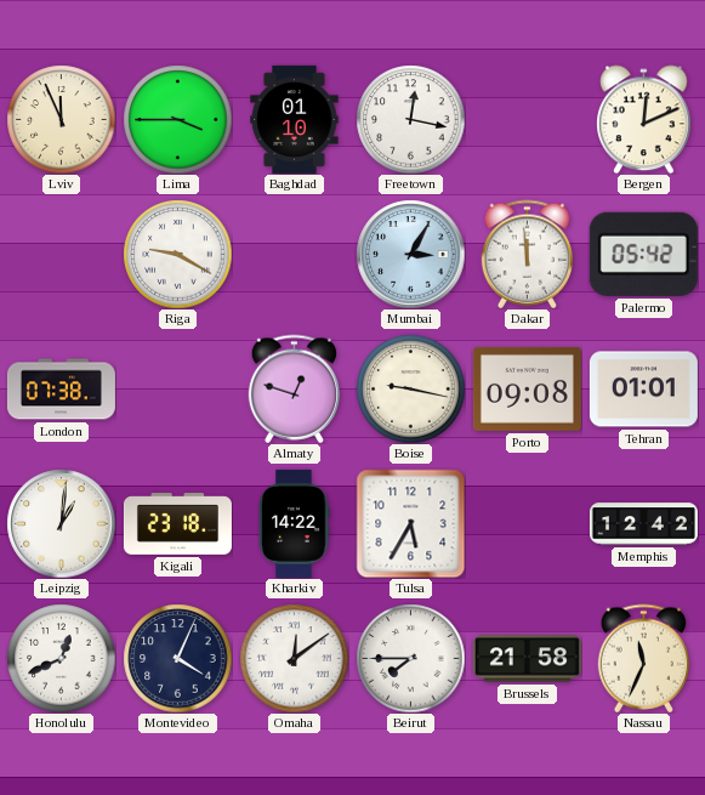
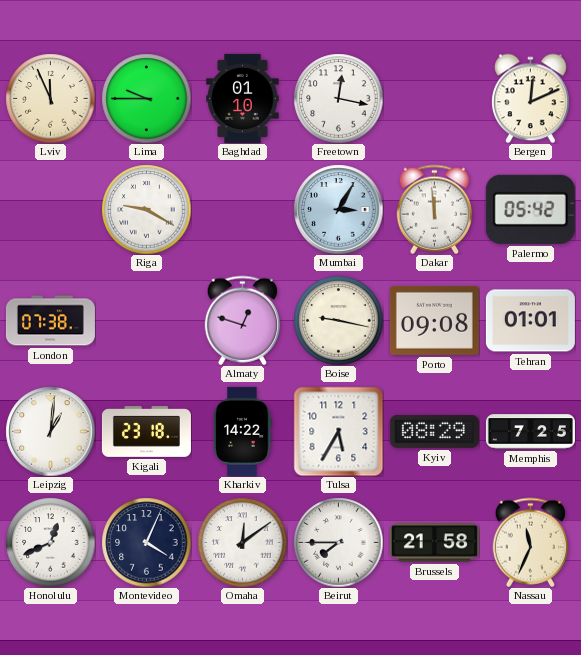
Lima: 3:45 -> 9:45
Kyiv: none -> 08:29
Memphis: 12:42 -> 7:25
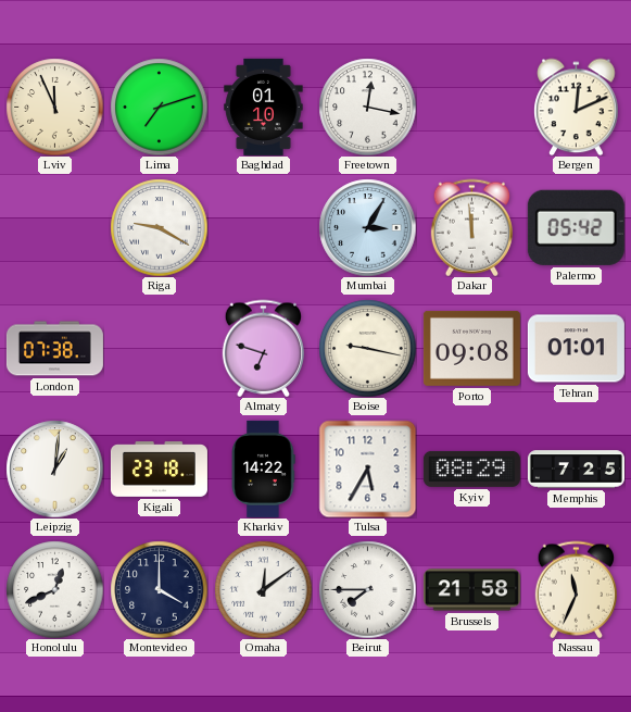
Lima: 9:45 -> 7:12
Almaty: 12:48 -> 6:48
Montevideo: 4:04 -> 4:00
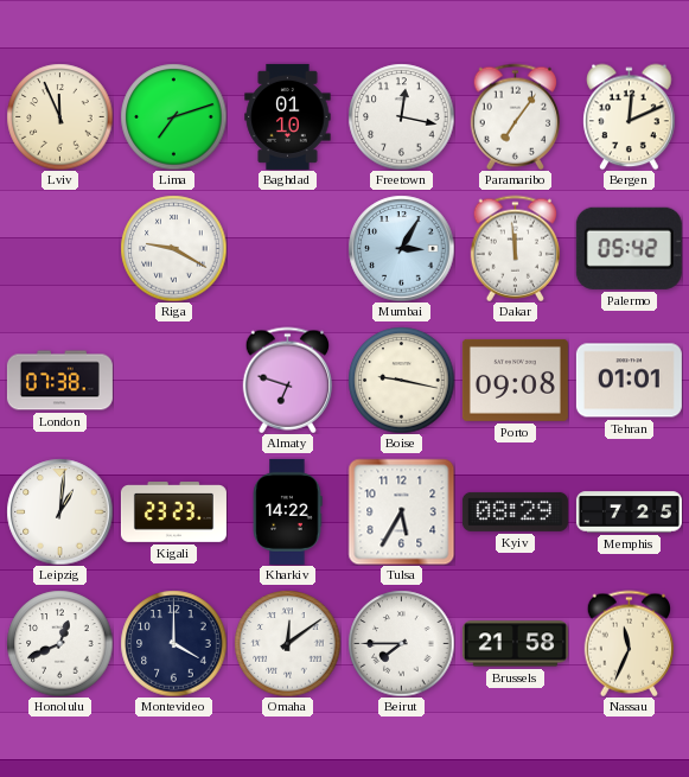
Paramaribo: none -> 7:06
Kigali: 23:18 -> 23:23
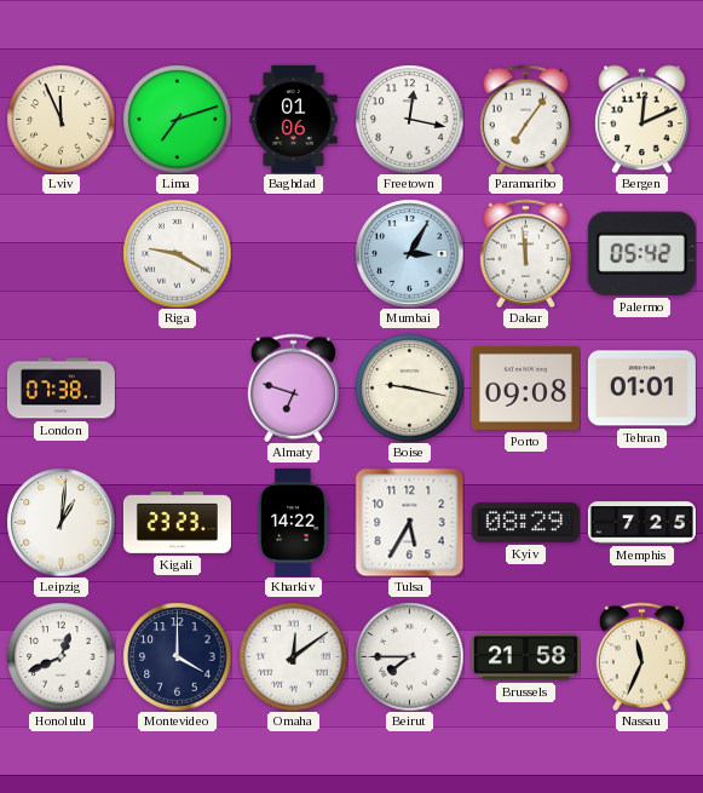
Baghdad: 01:10 -> 01:06
